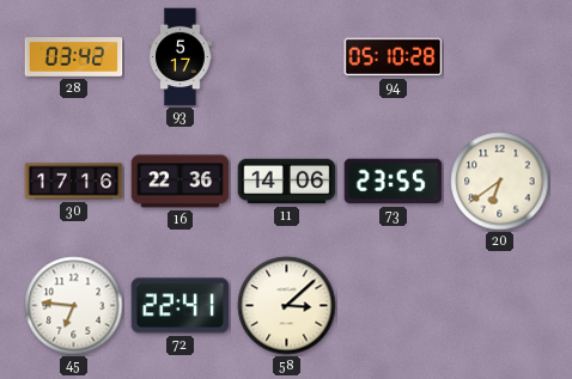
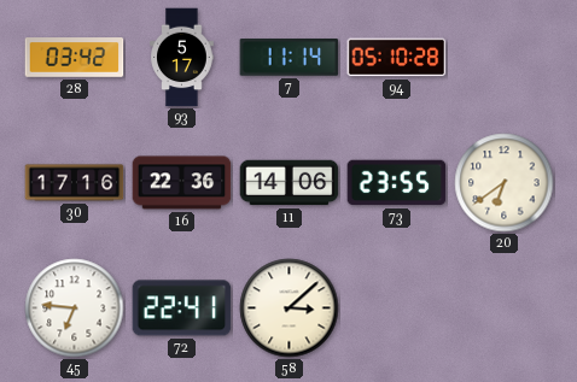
7: none -> 11:14
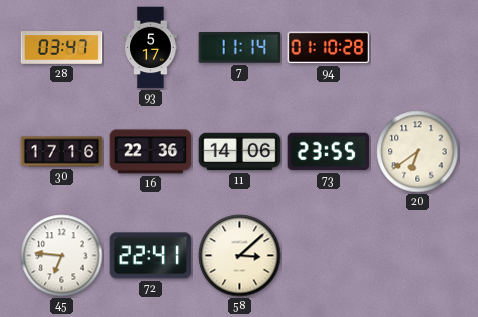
28: 03:42 -> 03:47
94: 05:10 -> 01:10
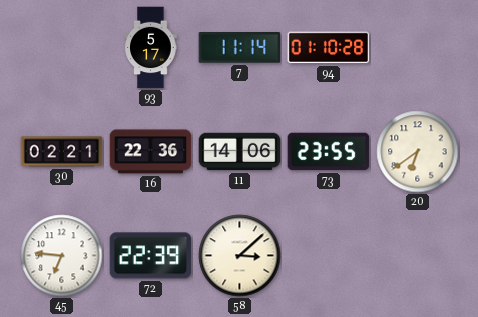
28: 03:47 -> none
30: 17:16 -> 02:21
72: 22:41 -> 22:39
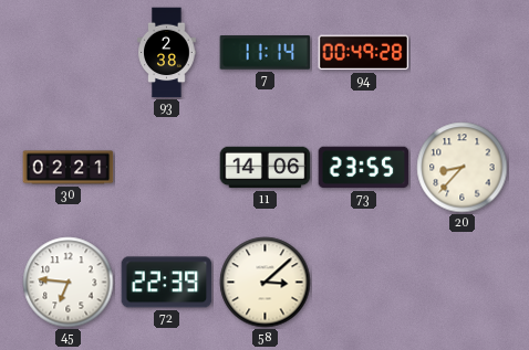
93: 5:17 -> 2:38
94: 01:10 -> 00:49
16: 22:36 -> none
20: 6:39 -> 8:37
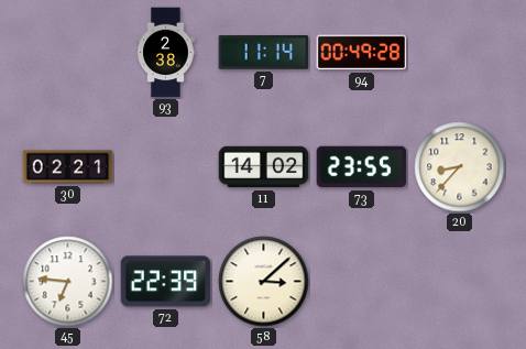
11: 14:06 -> 14:02
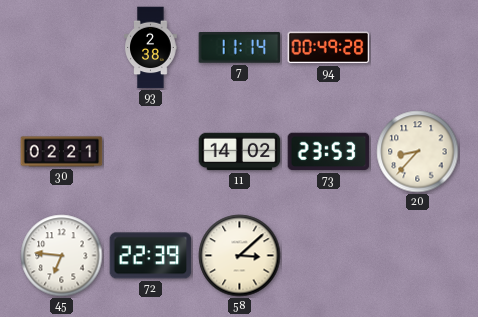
73: 23:55 -> 23:53
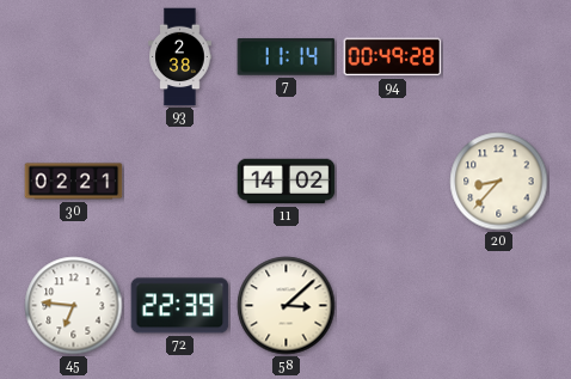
73: 23:53 -> none
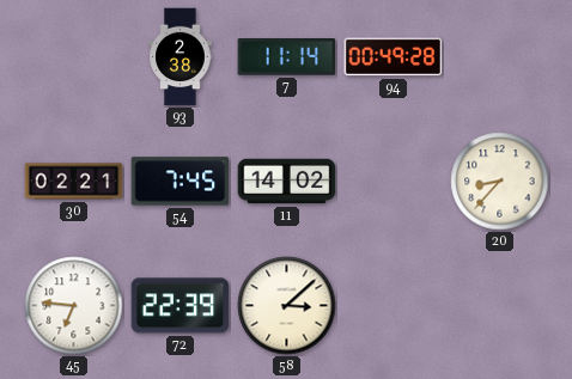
54: none -> 7:45
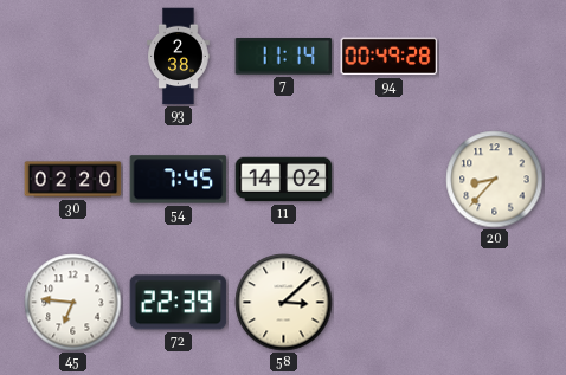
30: 02:21 -> 02:20
